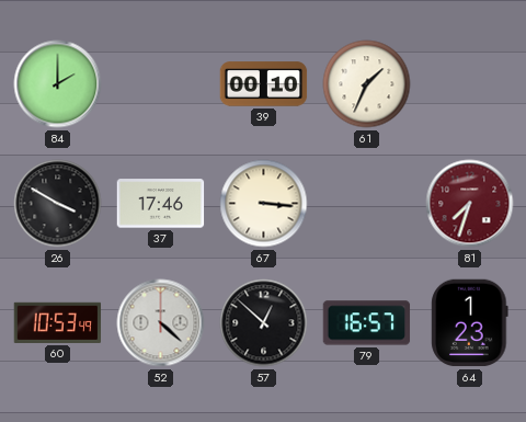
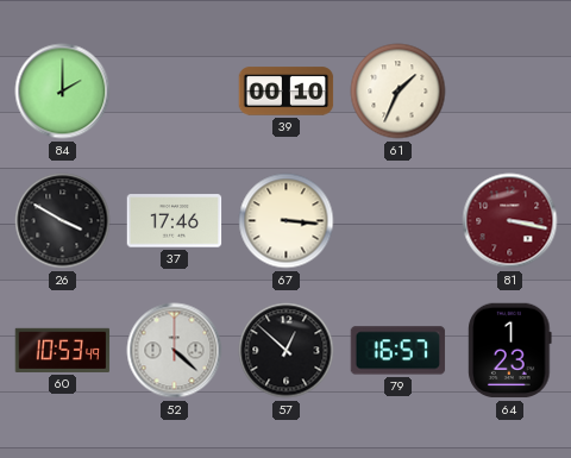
81: 7:33 -> 3:17
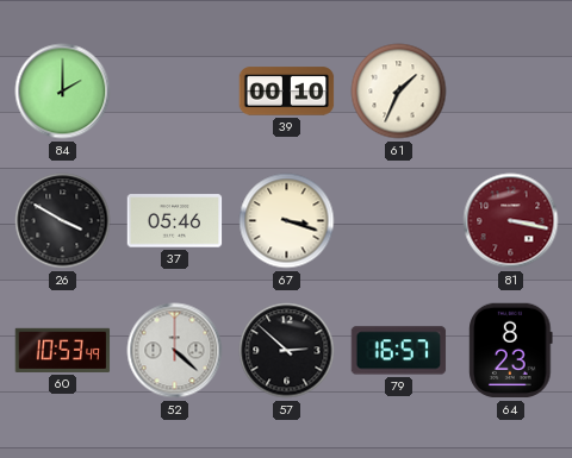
37: 17:46 -> 05:46
67: 3:16 -> 3:18
57: 12:52 -> 2:52
64: 1:23 -> 8:23
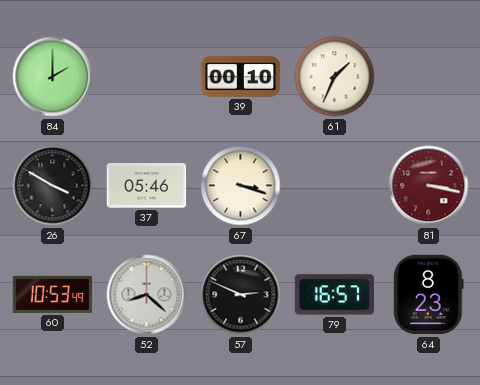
52: 4:22 -> 8:22
57: 2:52 -> 2:49
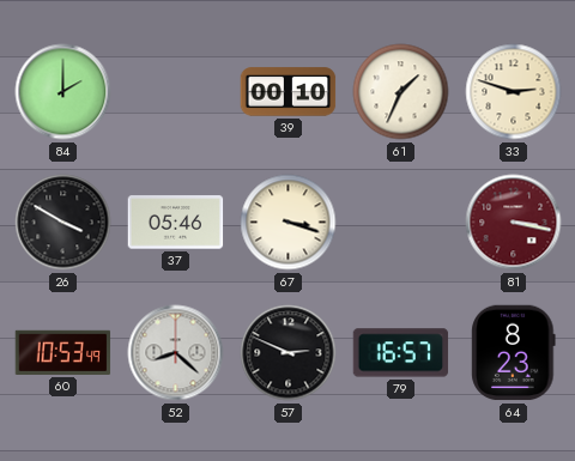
33: none -> 2:48
